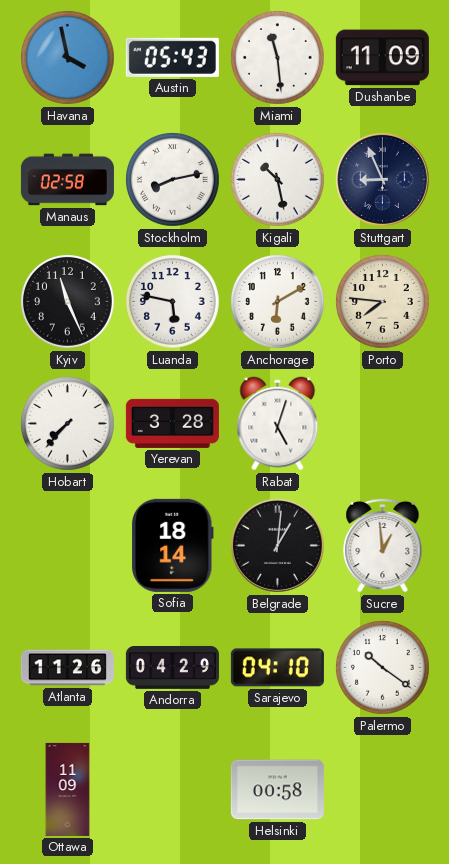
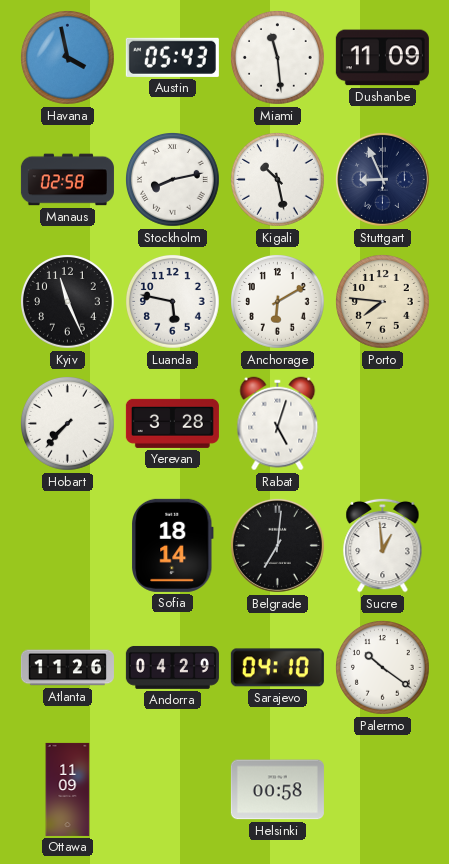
Belgrade: 1:01 -> 7:01
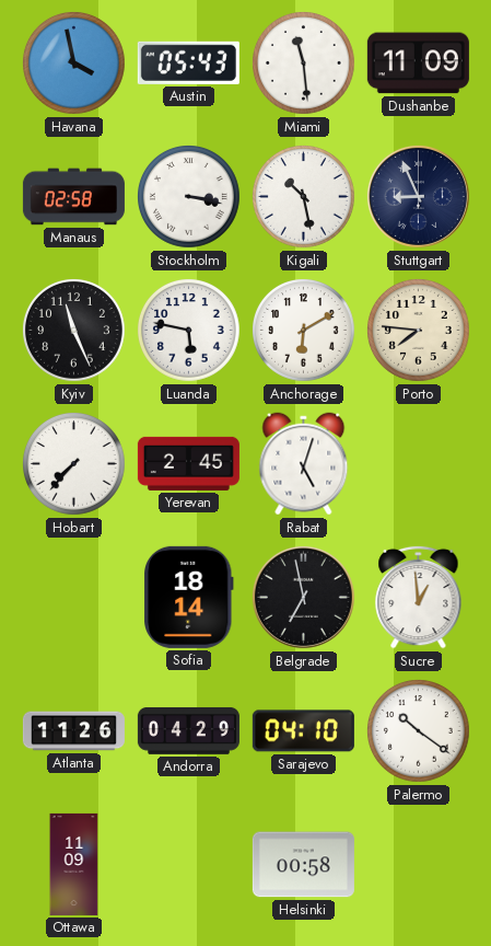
Stockholm: 8:13 -> 3:17
Yerevan: 3:28 -> 2:45
Belgrade: 7:01 -> 6:58
